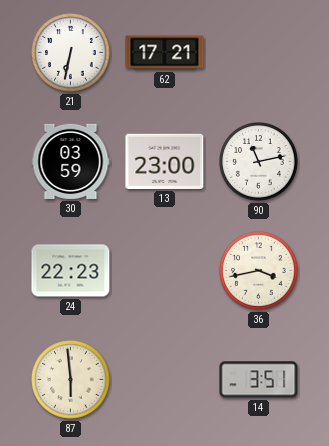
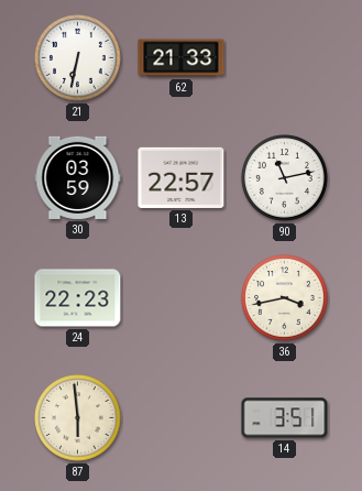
62: 17:21 -> 21:33
13: 23:00 -> 22:57
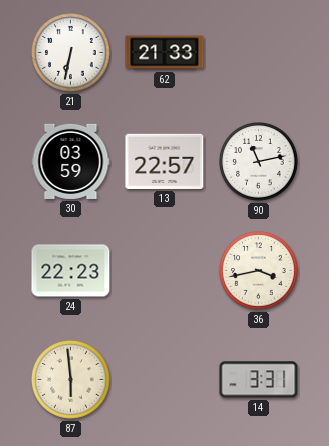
14: 3:51 -> 3:31
